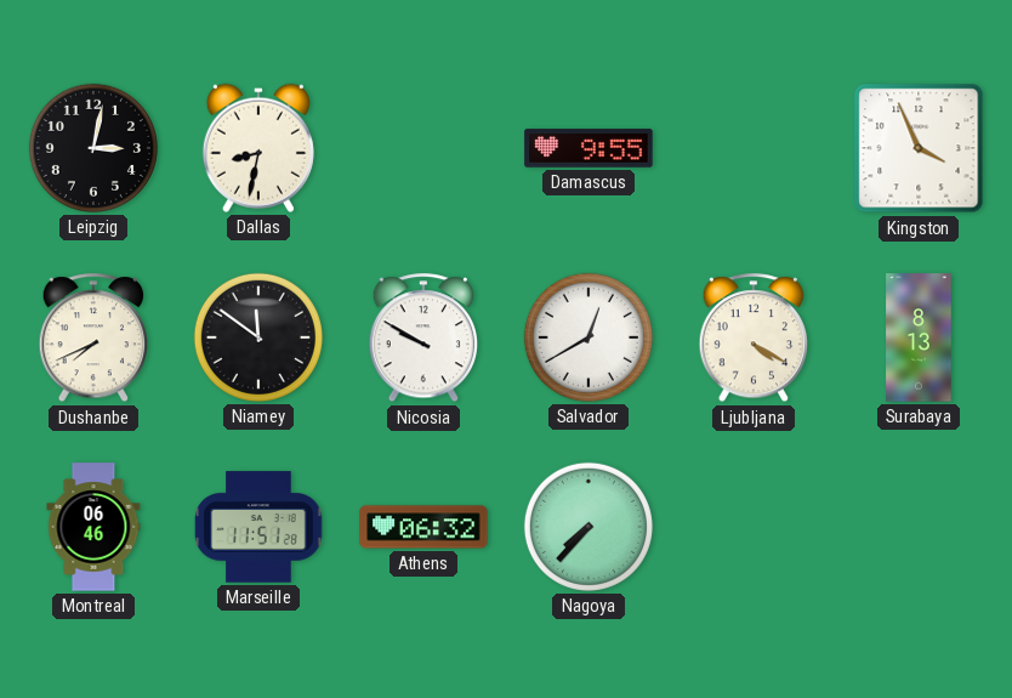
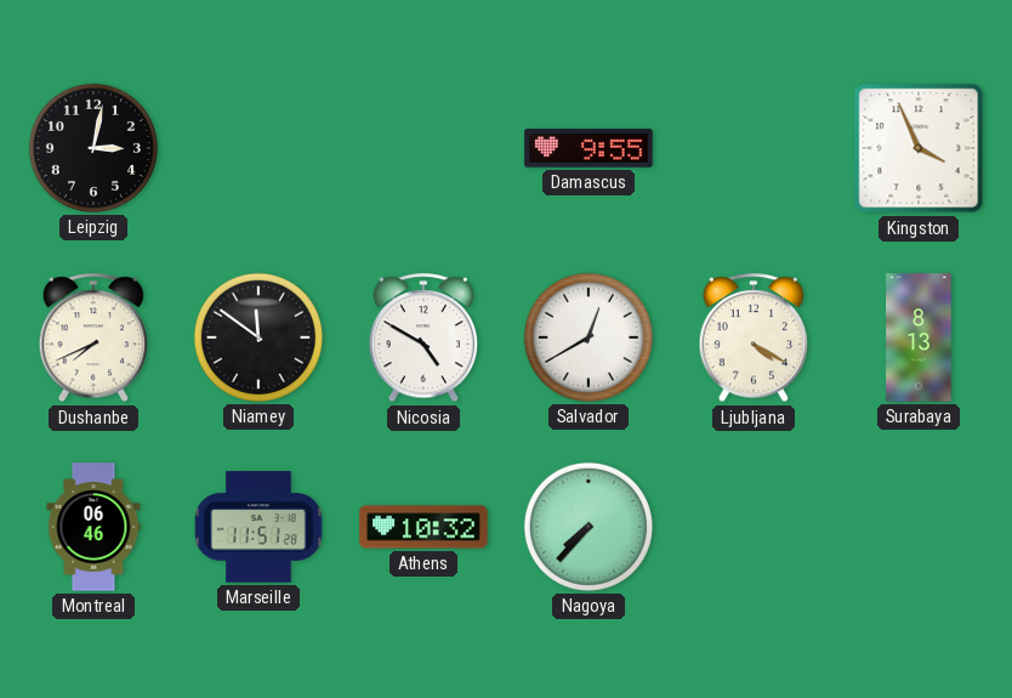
Dallas: 8:32 -> none
Nicosia: 9:50 -> 4:50
Athens: 06:32 -> 10:32
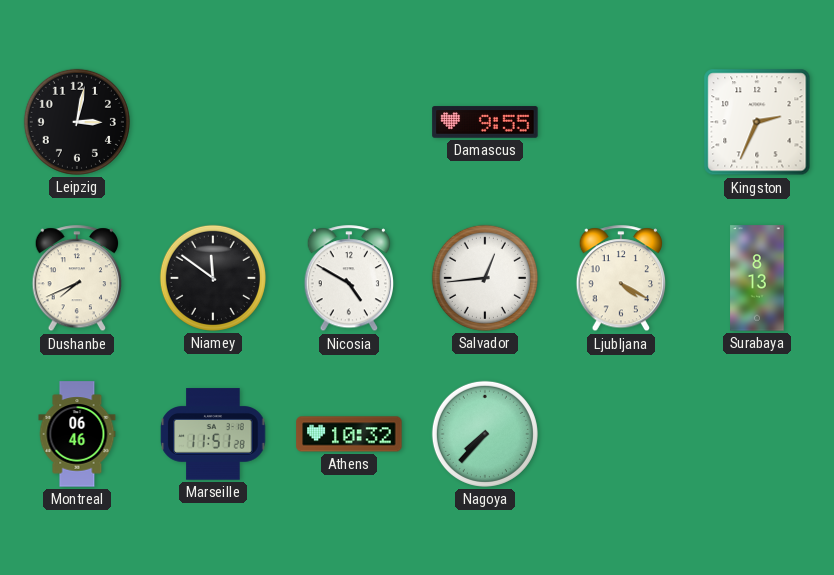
Kingston: 3:56 -> 2:34
Salvador: 12:40 -> 12:44
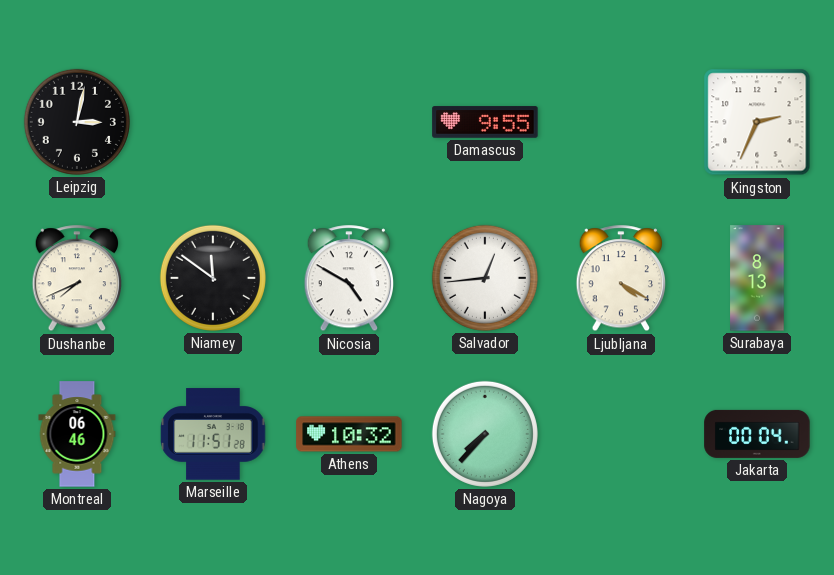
Jakarta: none -> 00:04
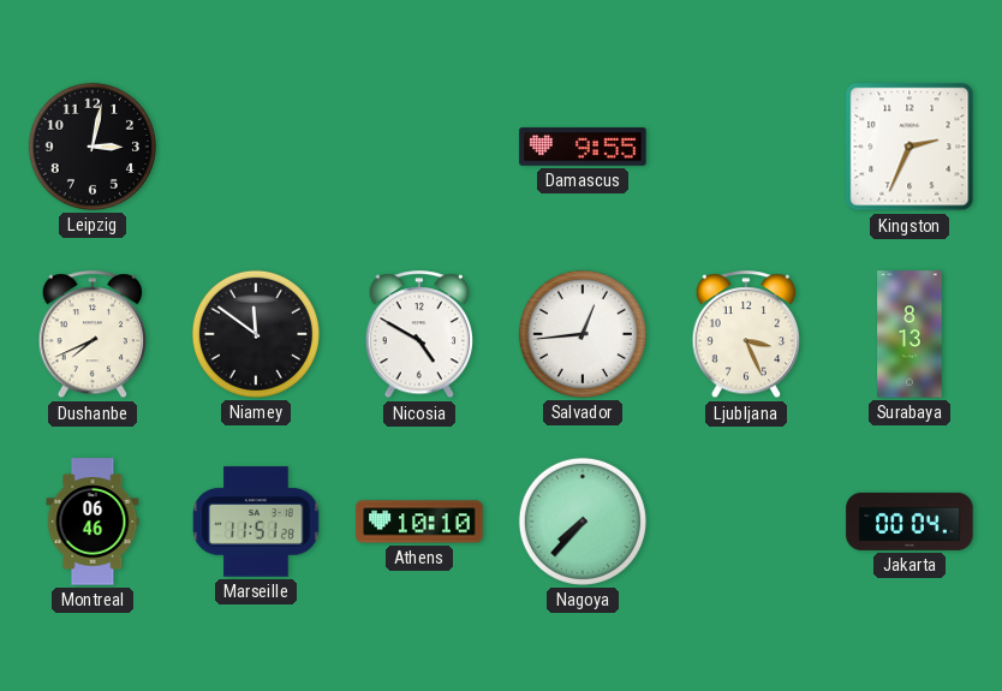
Ljubljana: 4:20 -> 3:26
Athens: 10:32 -> 10:10
